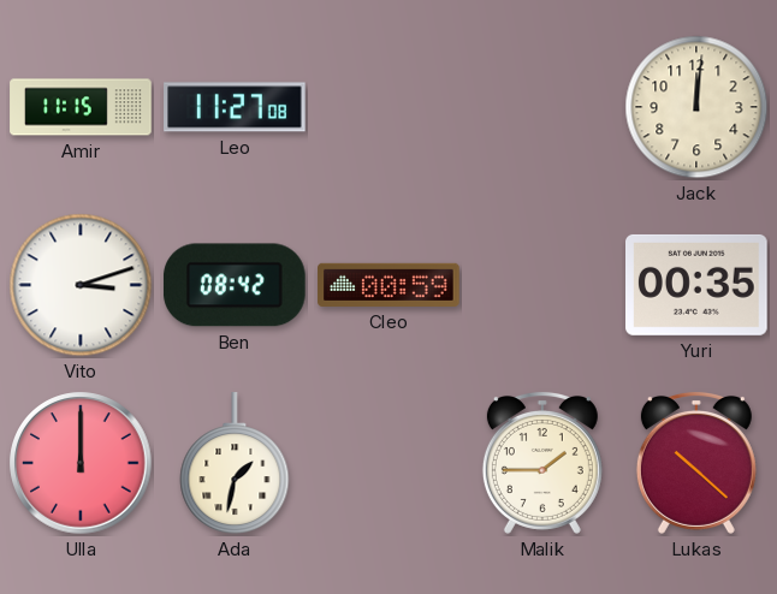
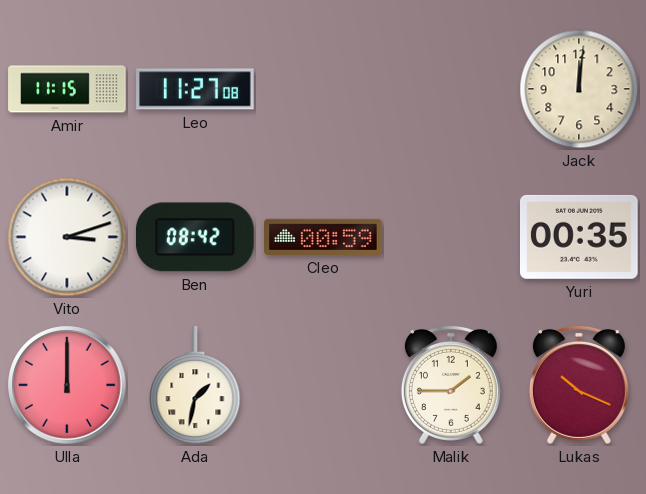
Lukas: 10:22 -> 10:19
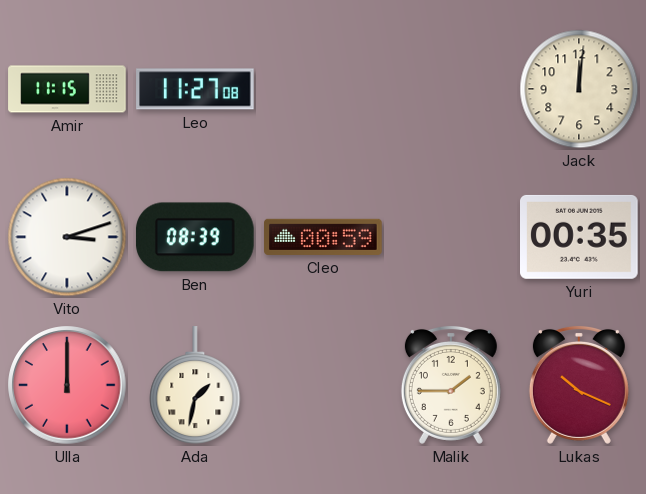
Ben: 08:42 -> 08:39
